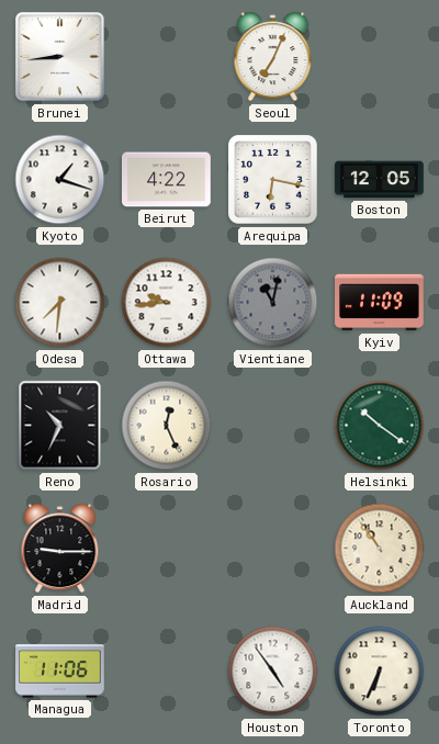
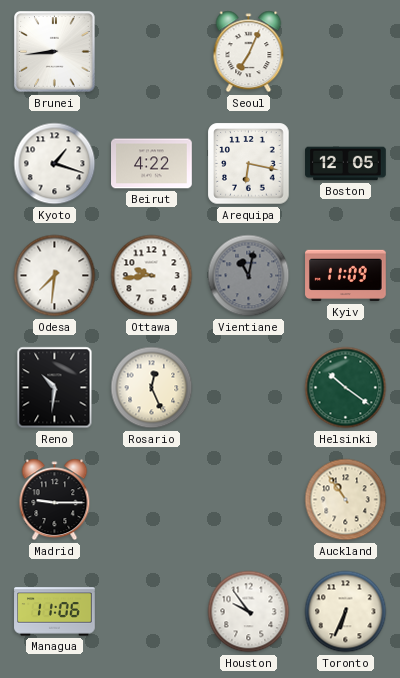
Reno: 10:34 -> 10:31
Houston: 4:54 -> 9:54
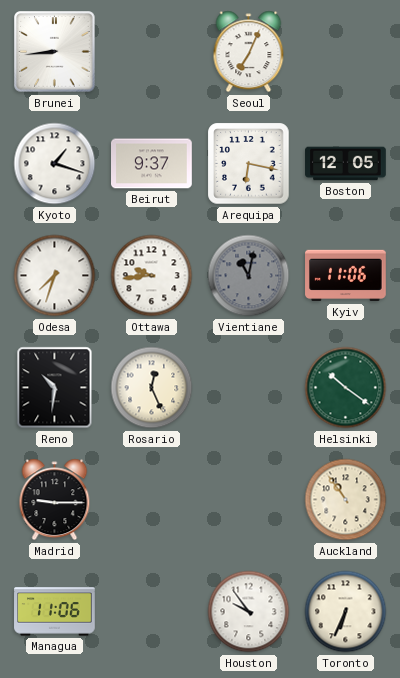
Beirut: 4:22 -> 9:37
Odesa: 7:31 -> 7:33
Kyiv: 11:09 -> 11:06
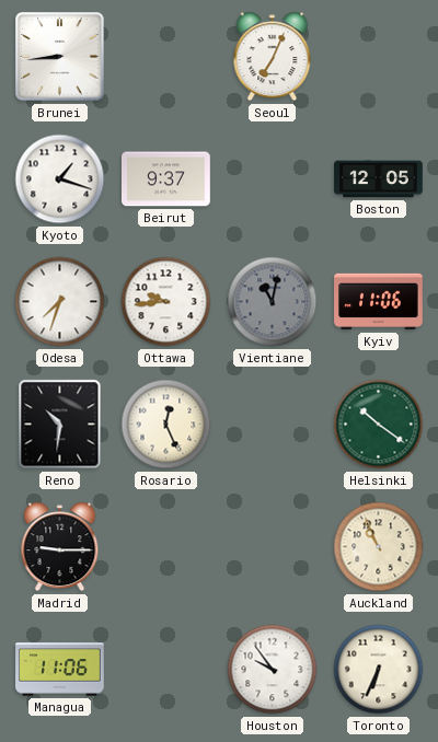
Arequipa: 6:17 -> none
Auckland: 10:54 -> 10:56
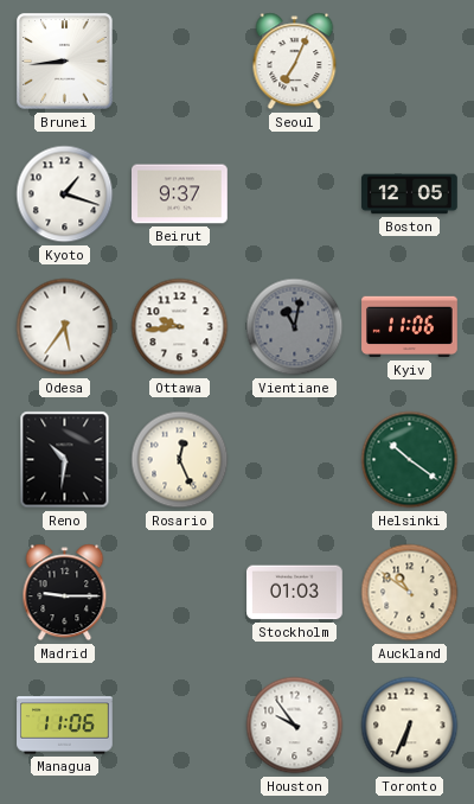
Odesa: 7:33 -> 5:36
Stockholm: none -> 01:03
Auckland: 10:56 -> 10:51
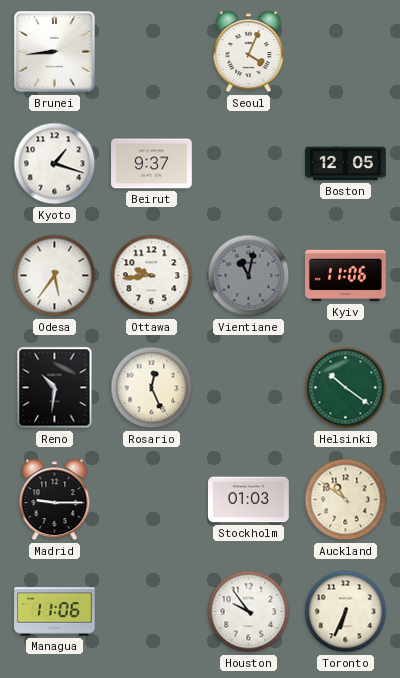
Seoul: 7:04 -> 4:04
